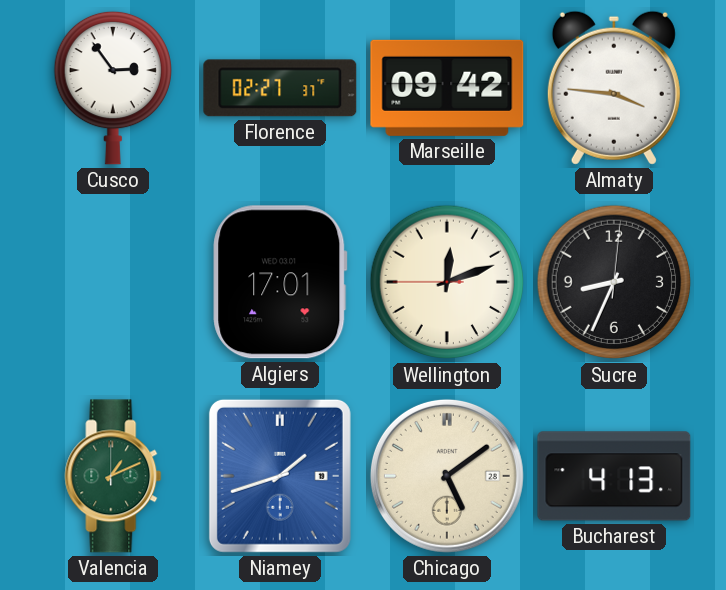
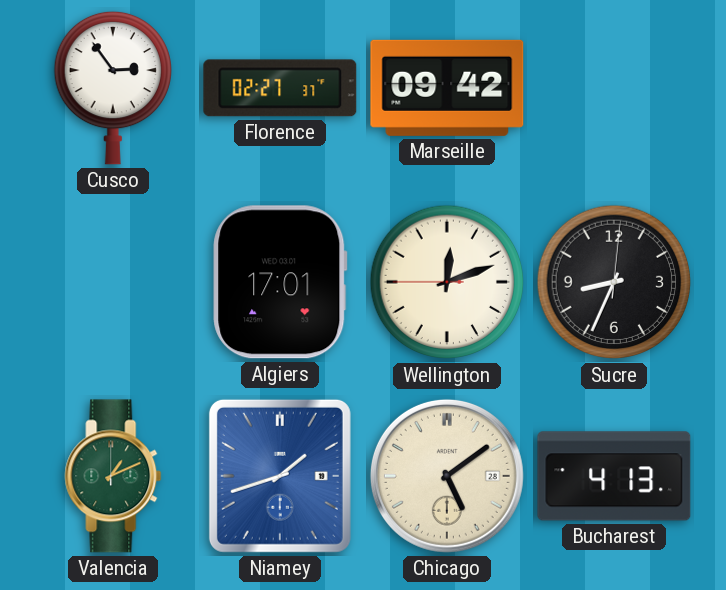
Almaty: 3:46 -> none
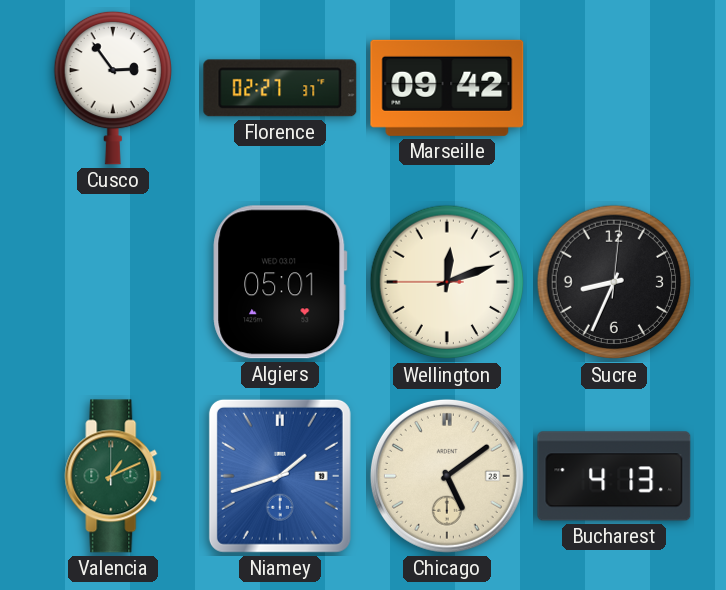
Algiers: 17:01 -> 05:01
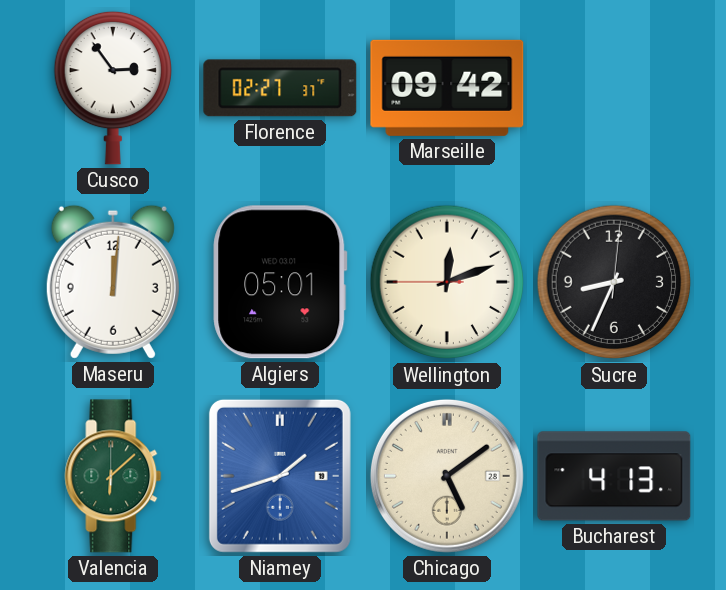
Maseru: none -> 12:01
Valencia: 1:11 -> 6:08
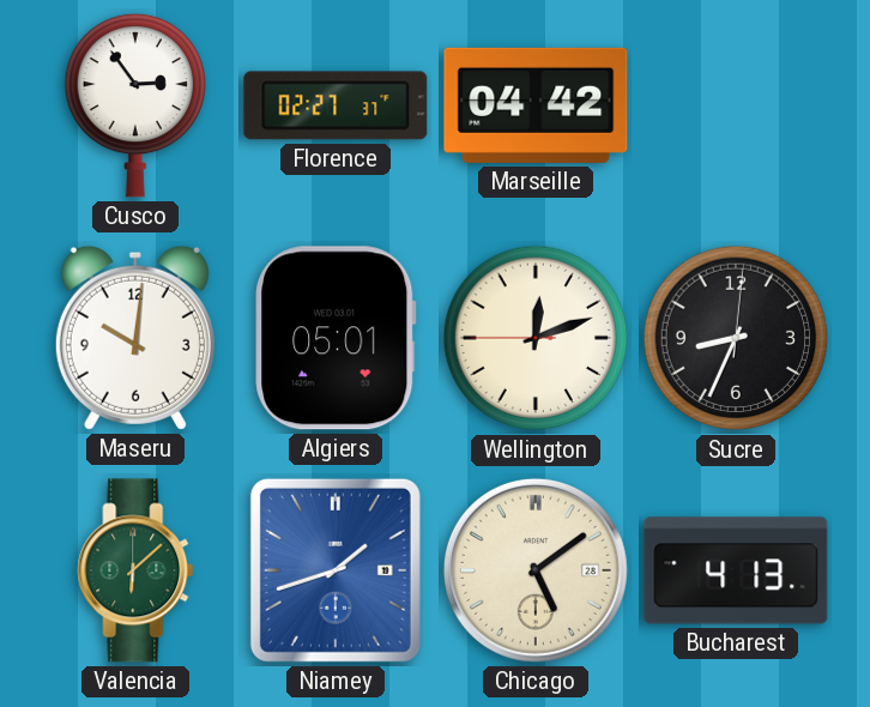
Marseille: 09:42 -> 04:42
Maseru: 12:01 -> 10:01
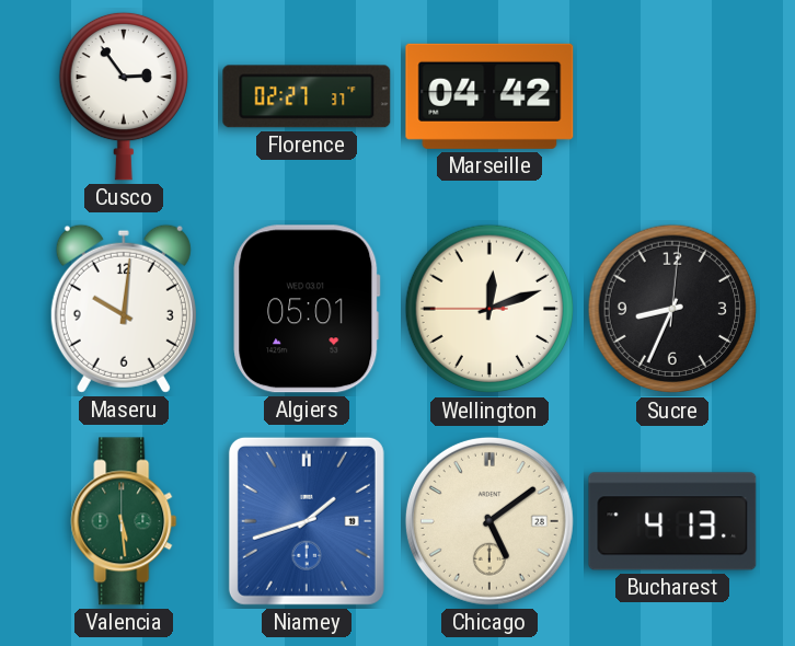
Valencia: 6:08 -> 5:29
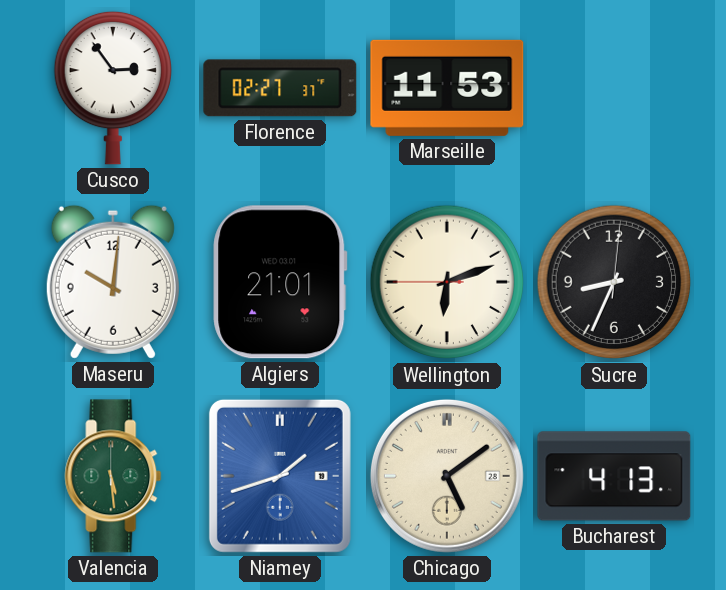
Marseille: 04:42 -> 11:53
Algiers: 05:01 -> 21:01
Wellington: 12:11 -> 6:11
